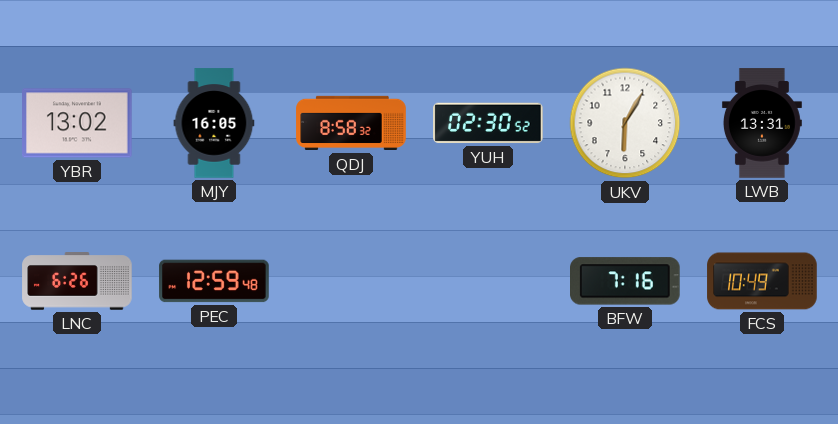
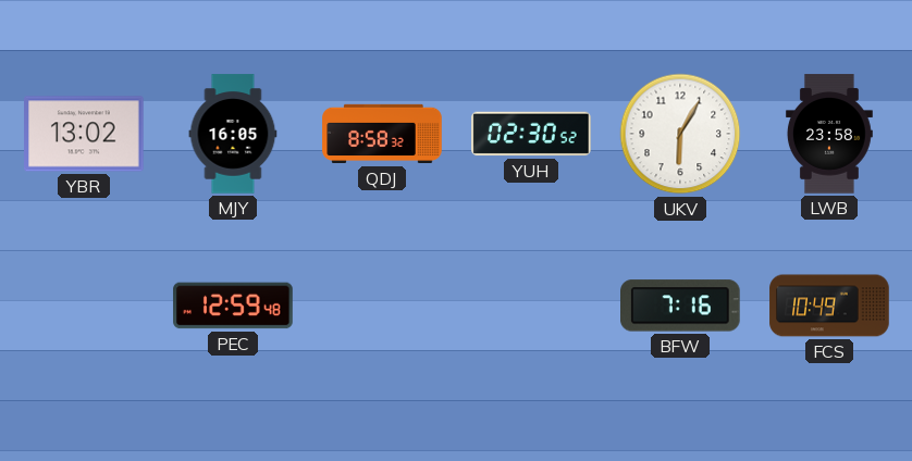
LWB: 13:31 -> 23:58
LNC: 6:26 -> none
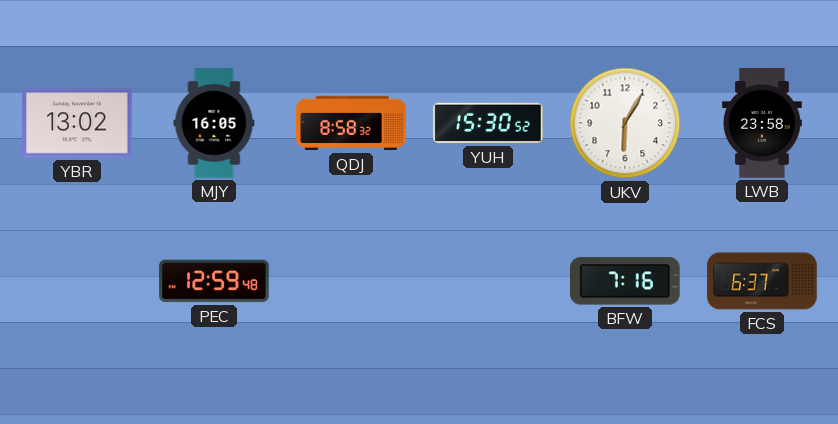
YUH: 02:30 -> 15:30
FCS: 10:49 -> 6:37
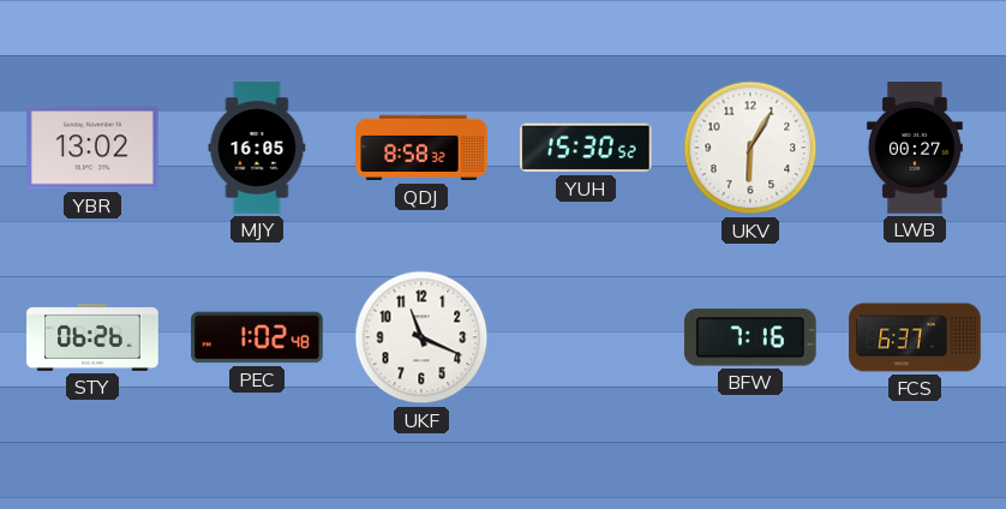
LWB: 23:58 -> 00:27
STY: none -> 06:26
PEC: 12:59 -> 1:02
UKF: none -> 11:19
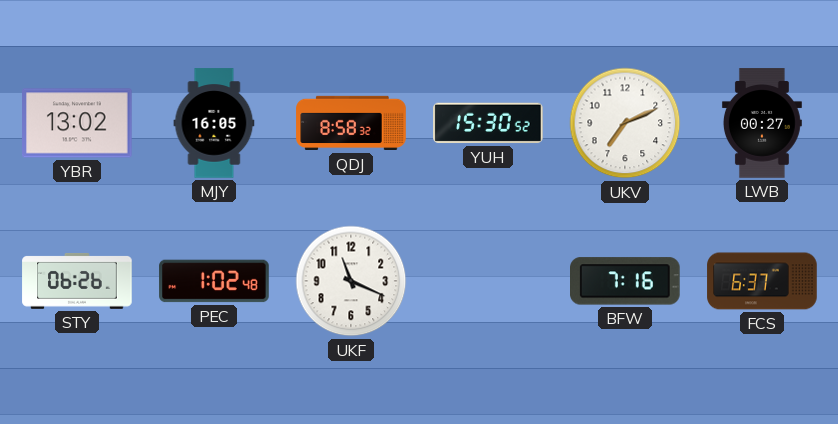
UKV: 6:05 -> 7:11
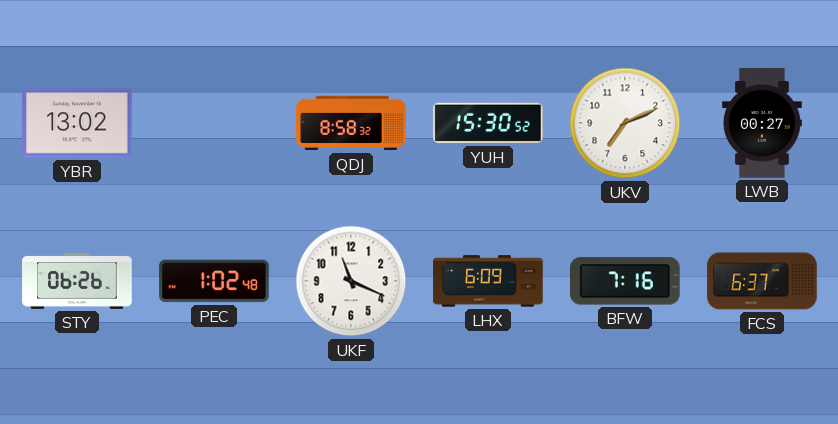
MJY: 16:05 -> none
LHX: none -> 6:09
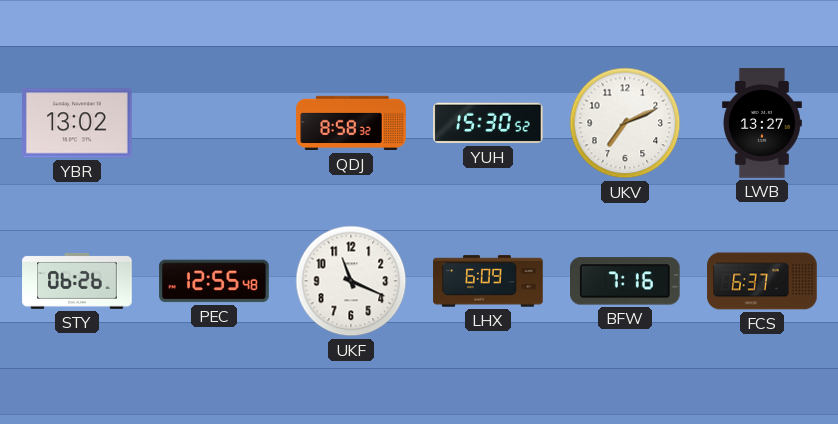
LWB: 00:27 -> 13:27
PEC: 1:02 -> 12:55
